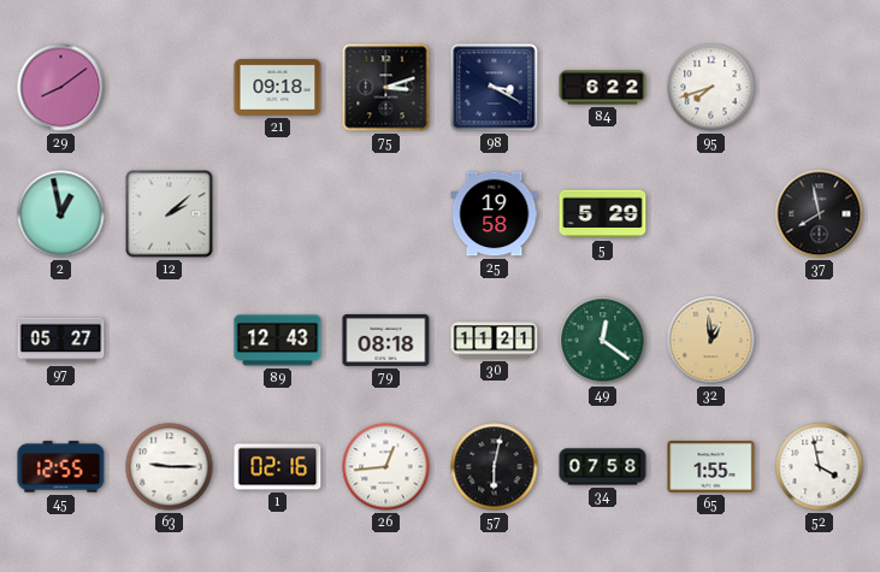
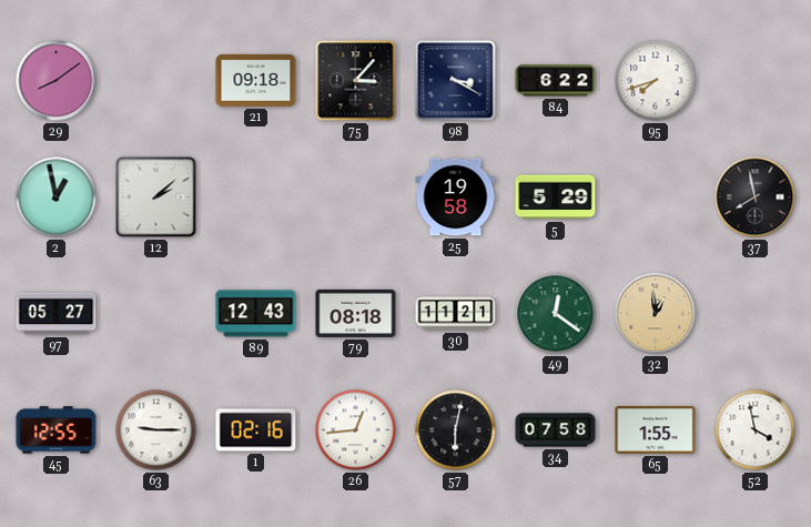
75: 3:12 -> 3:07
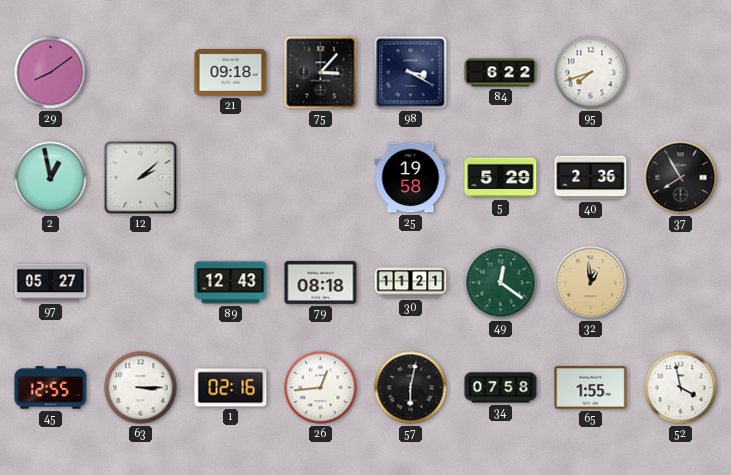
40: none -> 2:36
37: 7:58 -> 7:55
63: 9:15 -> 3:15
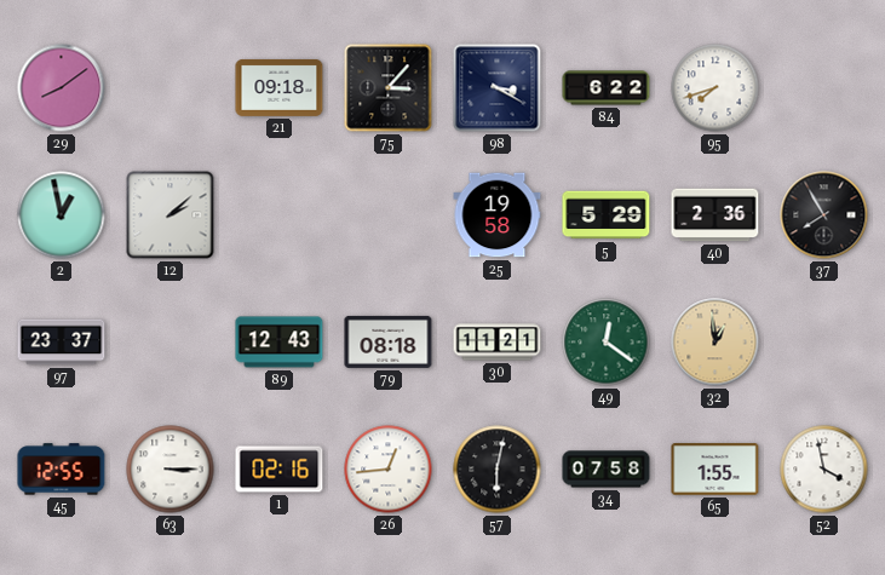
97: 05:27 -> 23:37
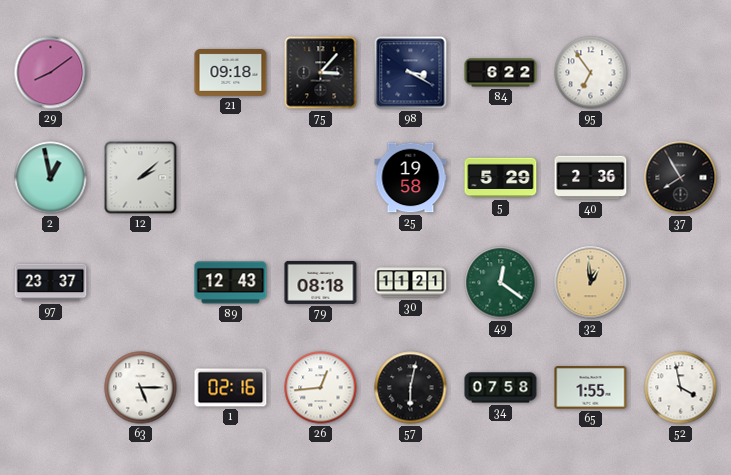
95: 7:42 -> 6:54
45: 12:55 -> none
63: 3:15 -> 5:15
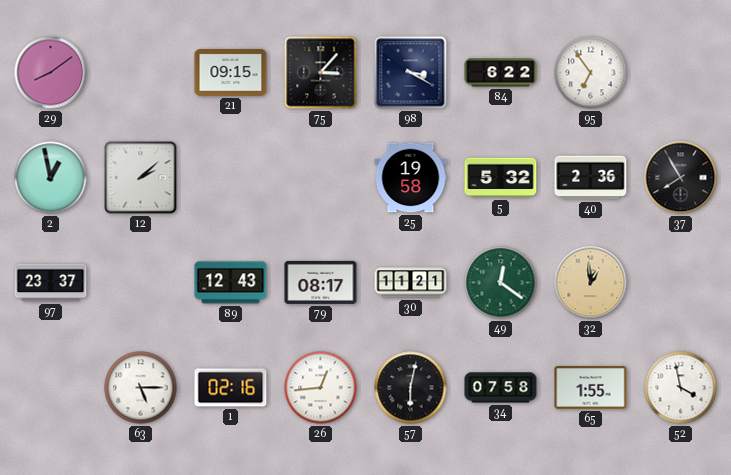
21: 09:18 -> 09:15
5: 5:29 -> 5:32
79: 08:18 -> 08:17
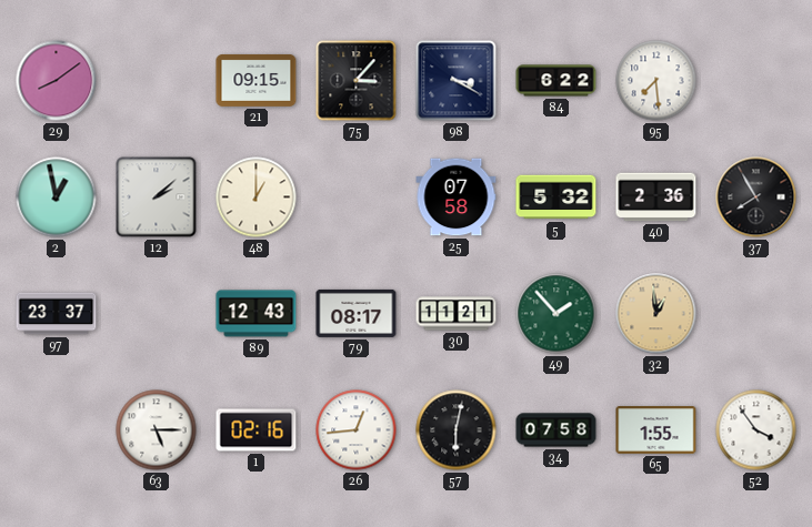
95: 6:54 -> 7:29
48: none -> 1:00
25: 19:58 -> 07:58
49: 12:21 -> 1:53
52: 3:58 -> 3:54
